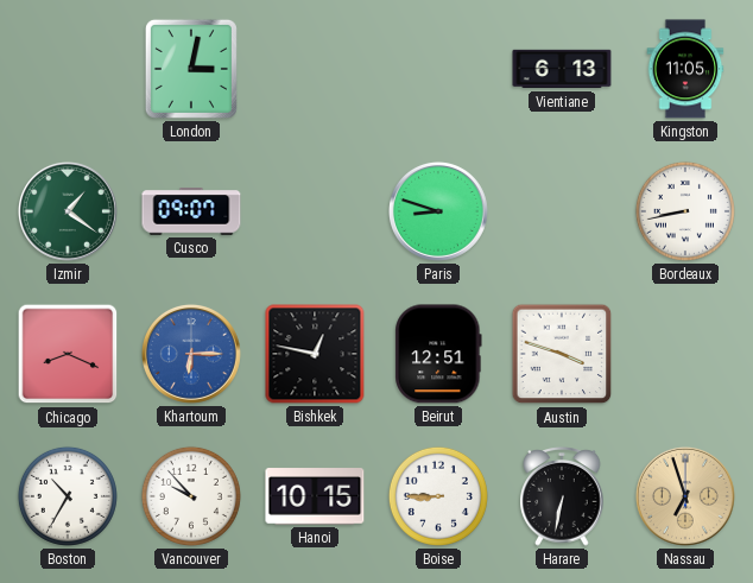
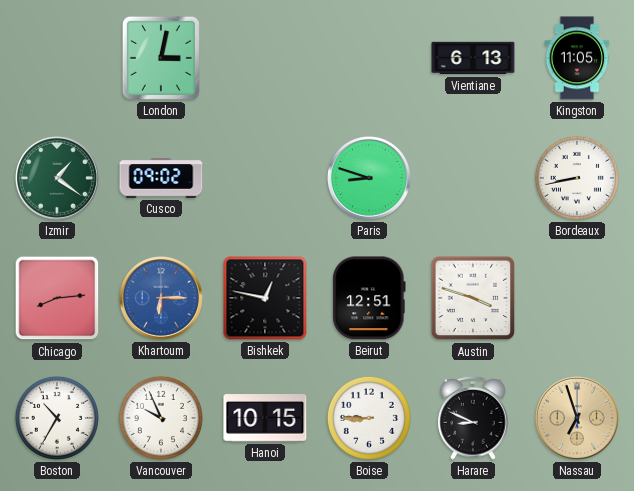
Cusco: 09:07 -> 09:02
Chicago: 8:19 -> 8:14
Vancouver: 9:53 -> 9:56
Harare: 6:32 -> 8:49
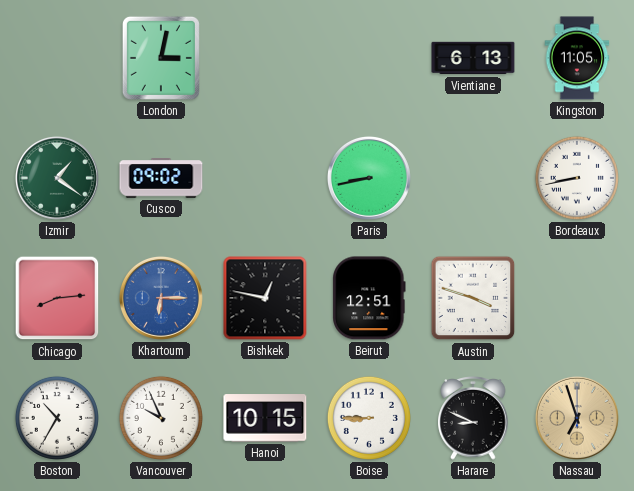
Paris: 8:48 -> 8:43
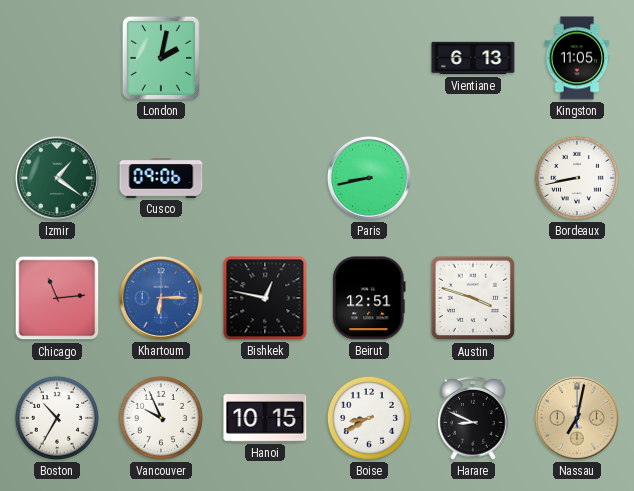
London: 3:02 -> 2:02
Cusco: 09:02 -> 09:06
Chicago: 8:14 -> 11:14
Boise: 8:45 -> 8:40
Nassau: 6:57 -> 7:02
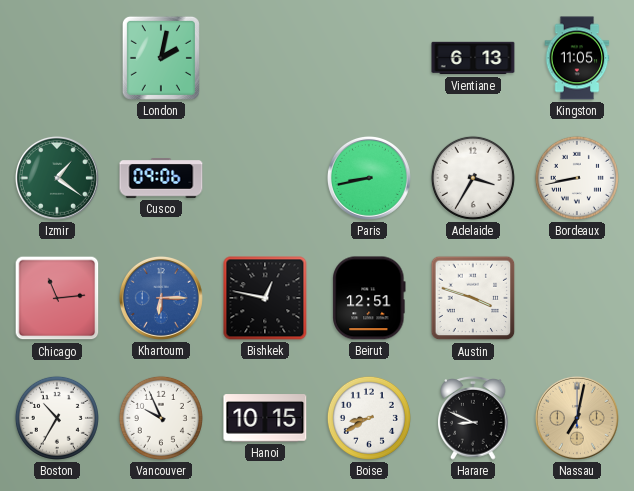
Adelaide: none -> 3:35
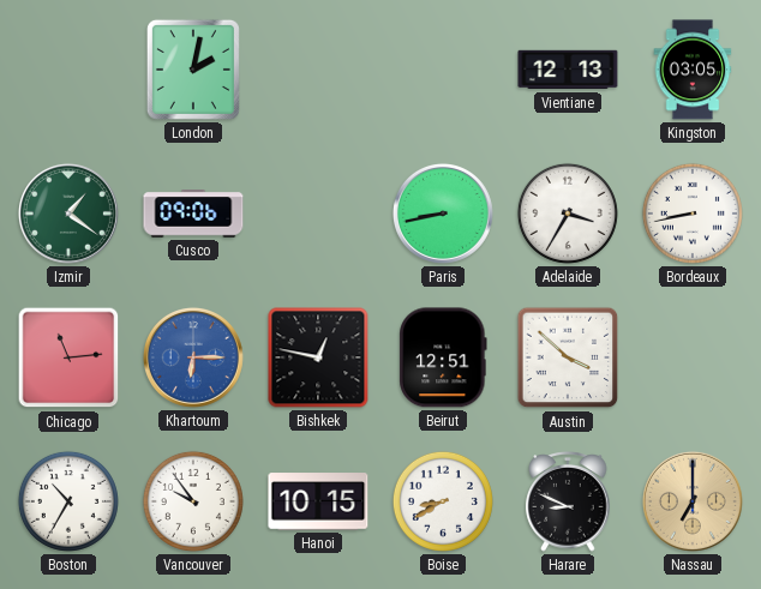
Vientiane: 6:13 -> 12:13
Kingston: 11:05 -> 03:05
Austin: 3:48 -> 3:52
Vancouver: 9:56 -> 9:54
Nassau: 7:02 -> 7:00
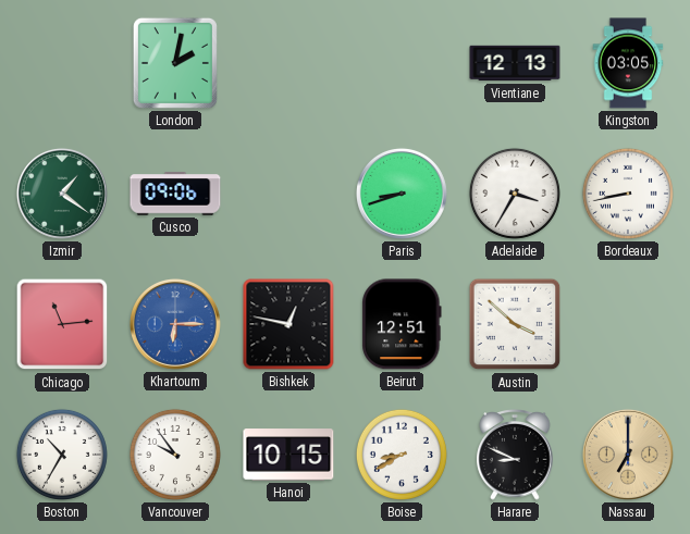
Paris: 8:43 -> 8:42
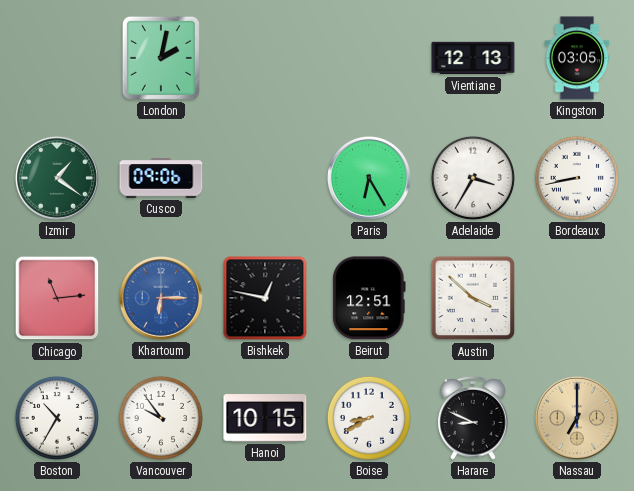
Paris: 8:42 -> 6:25
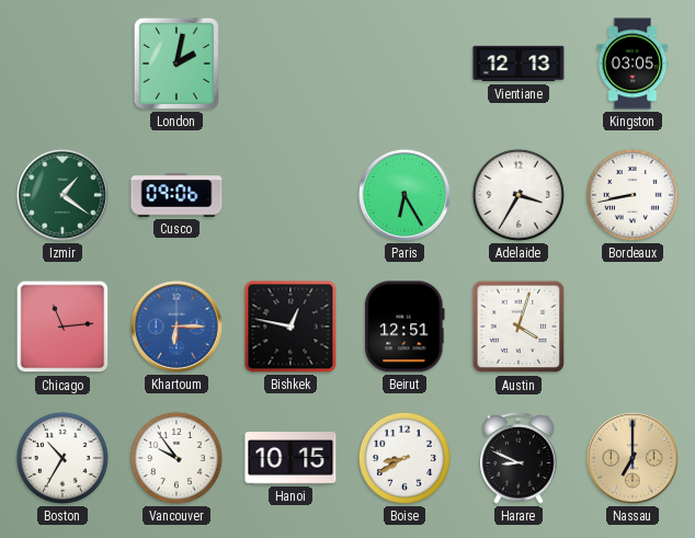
Austin: 3:52 -> 4:03
